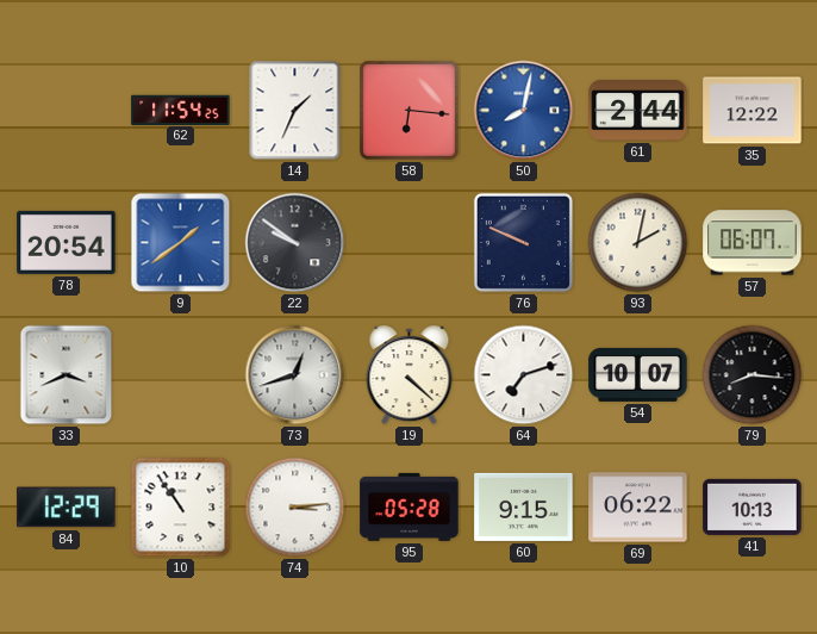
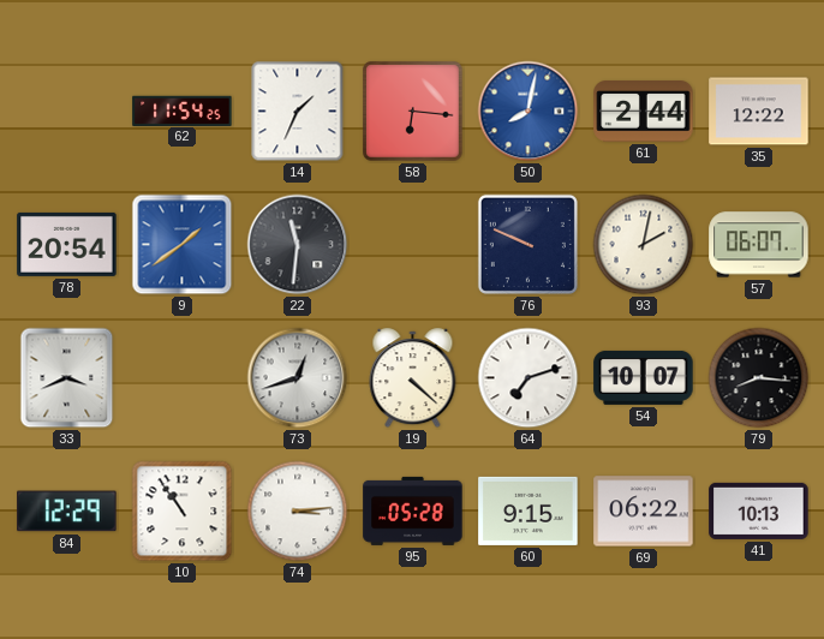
22: 9:51 -> 11:31
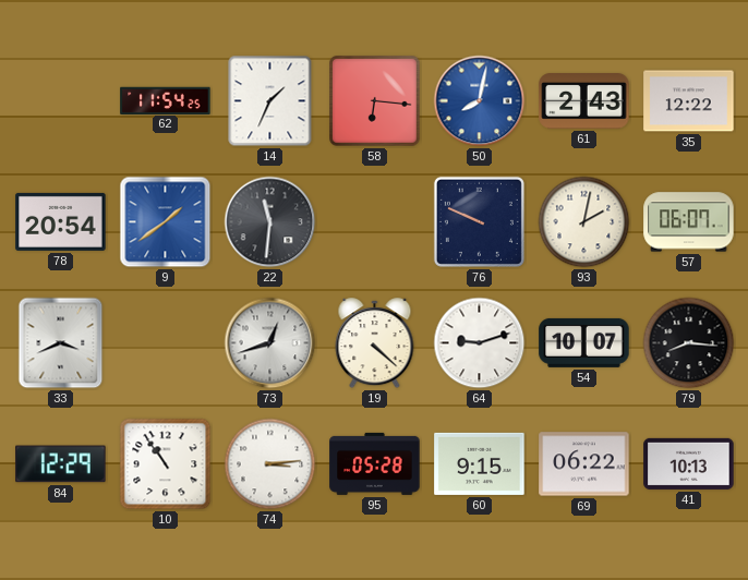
61: 2:44 -> 2:43
64: 7:12 -> 9:12
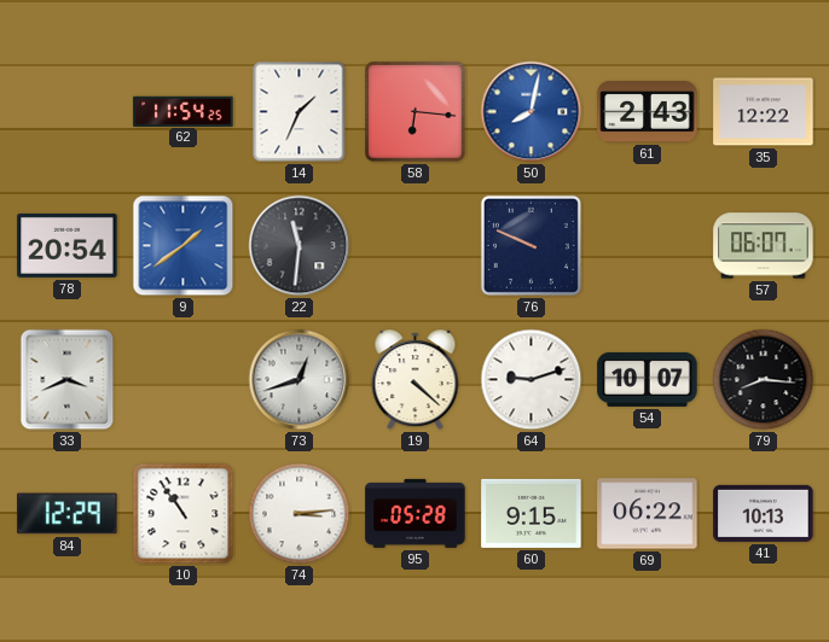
93: 2:02 -> none
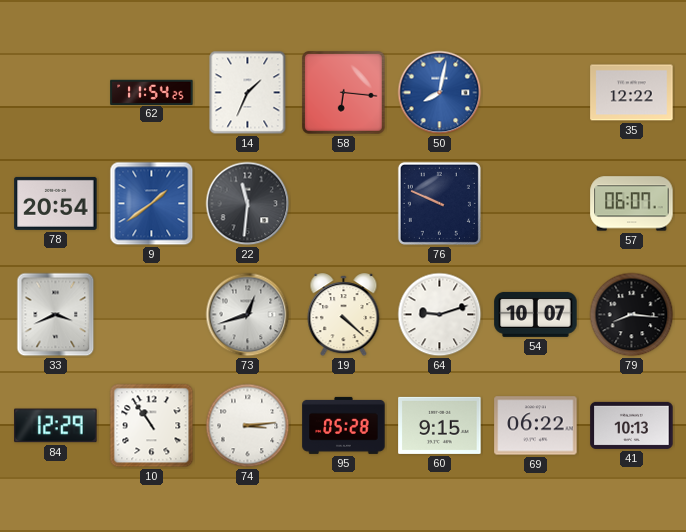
61: 2:43 -> none
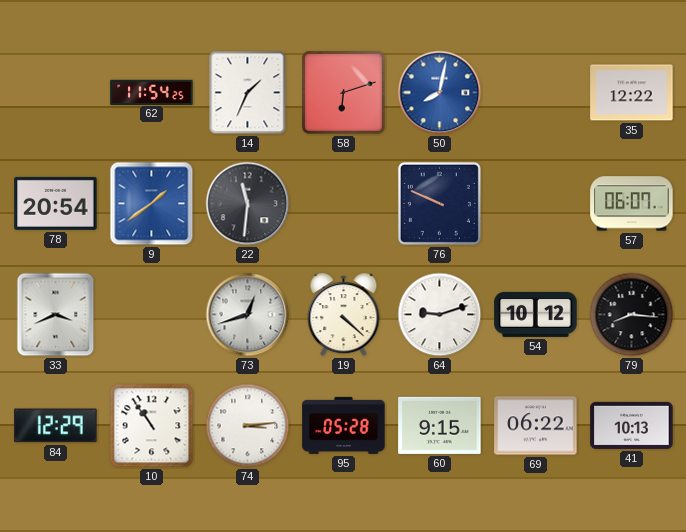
58: 6:16 -> 6:12
54: 10:07 -> 10:12
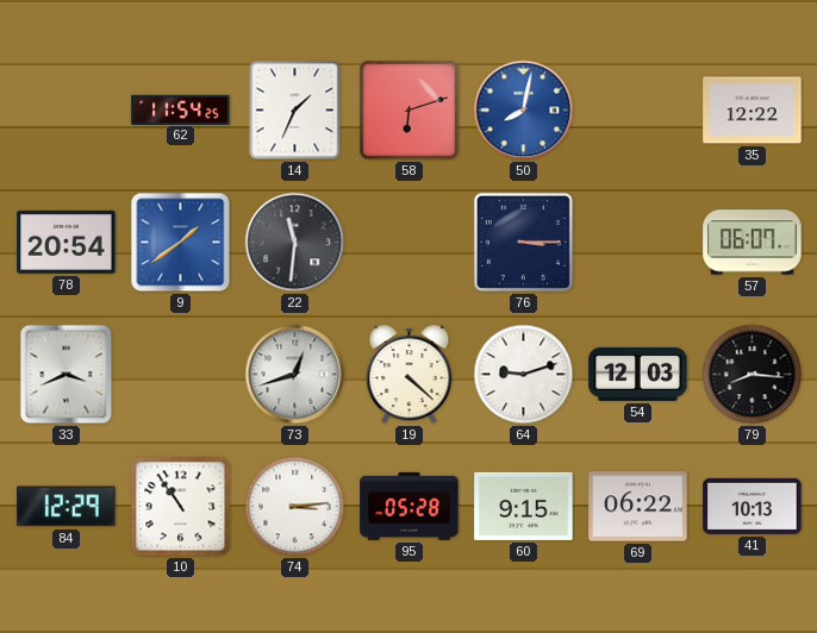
76: 9:49 -> 3:15
54: 10:12 -> 12:03
